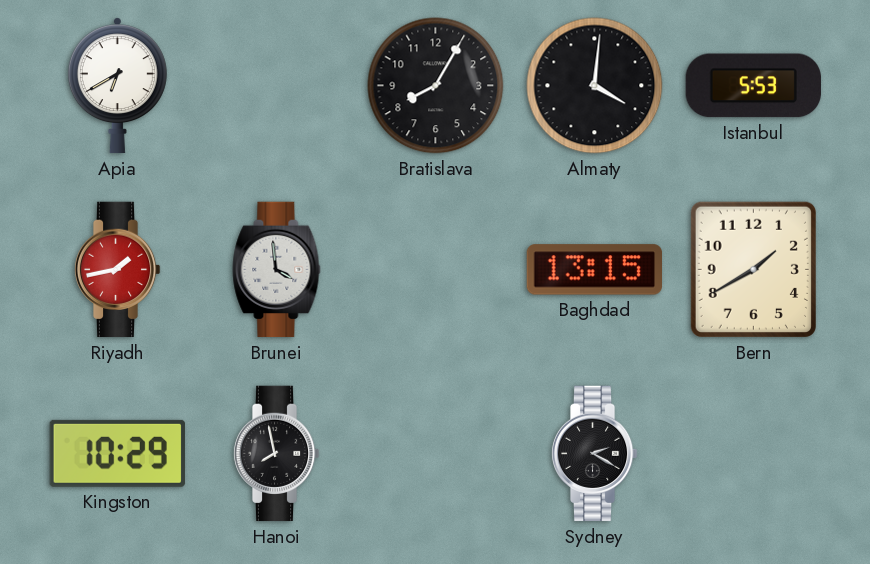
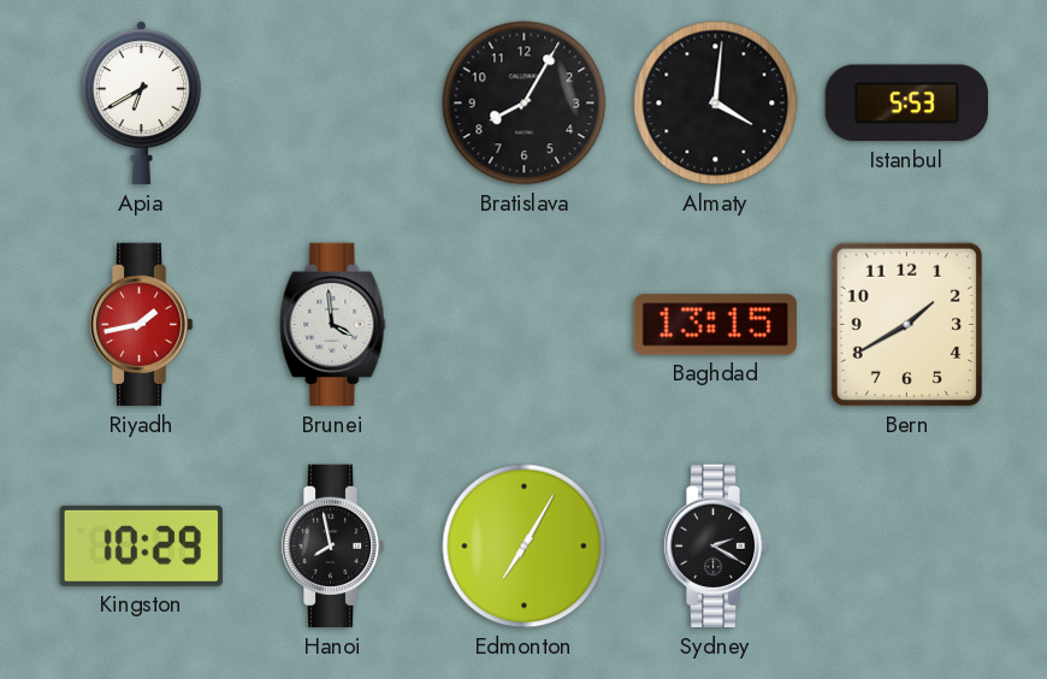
Edmonton: none -> 7:05
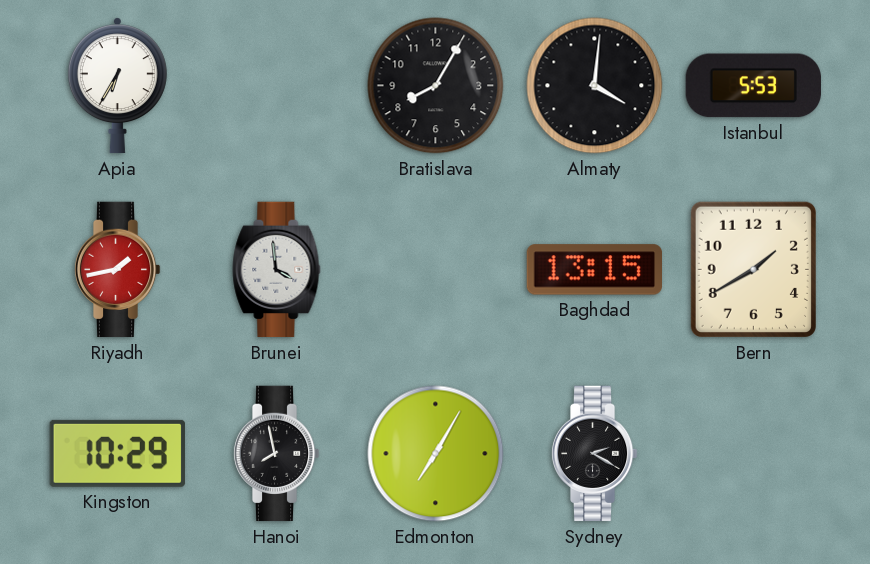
Apia: 6:40 -> 6:35
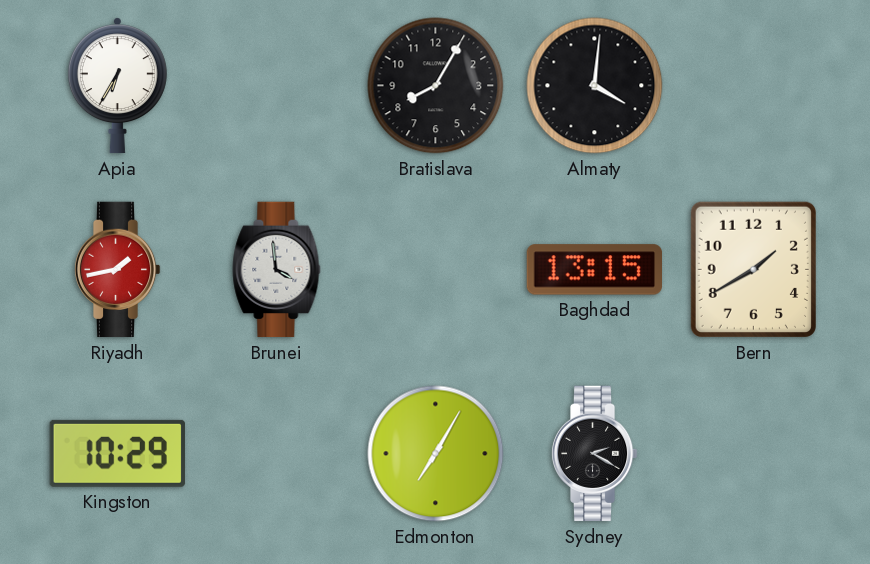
Istanbul: 5:53 -> none
Hanoi: 7:58 -> none
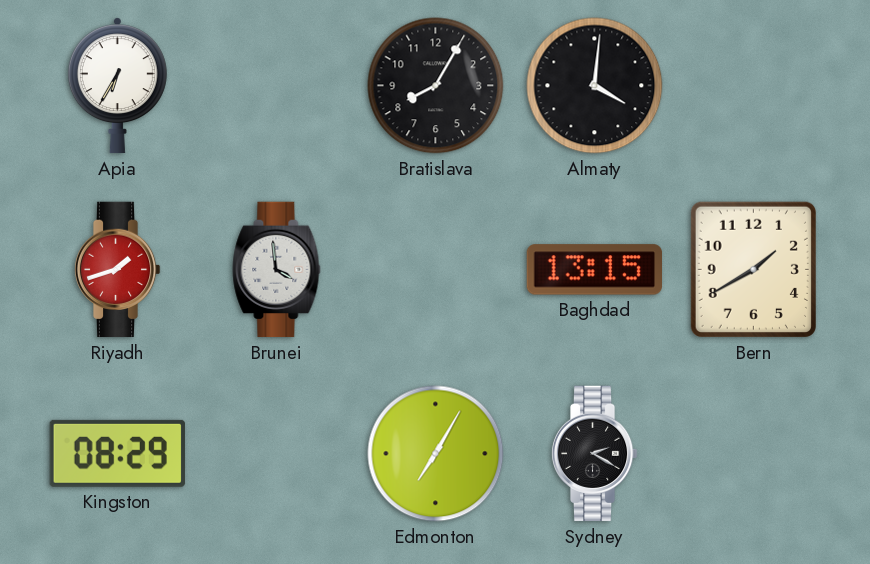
Riyadh: 1:43 -> 1:42
Kingston: 10:29 -> 08:29
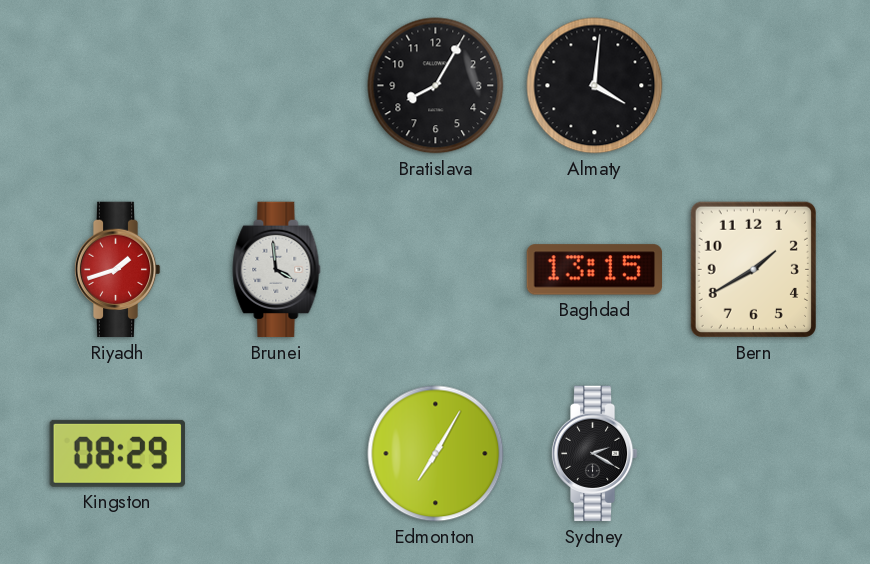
Apia: 6:35 -> none
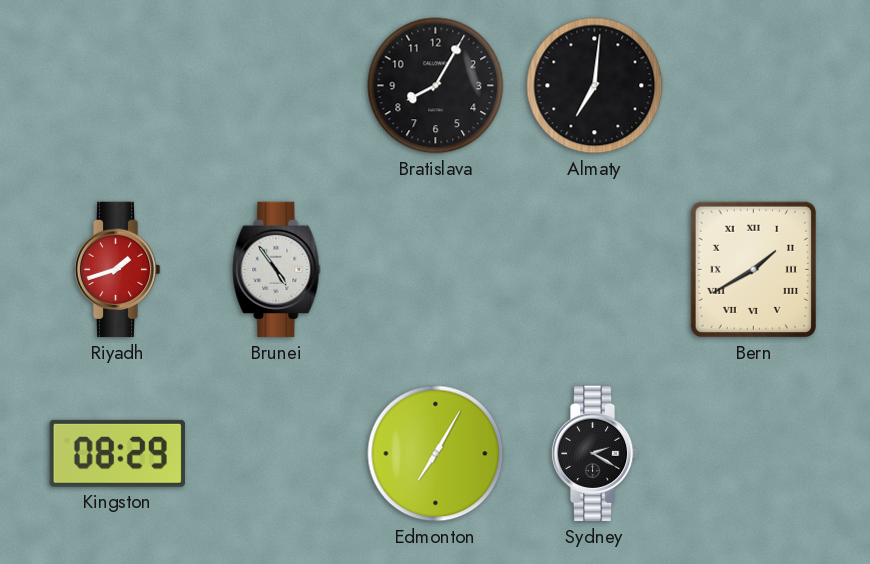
Almaty: 4:01 -> 7:01
Brunei: 3:59 -> 4:54
Baghdad: 13:15 -> none
Bern numerals: Arabic -> Roman
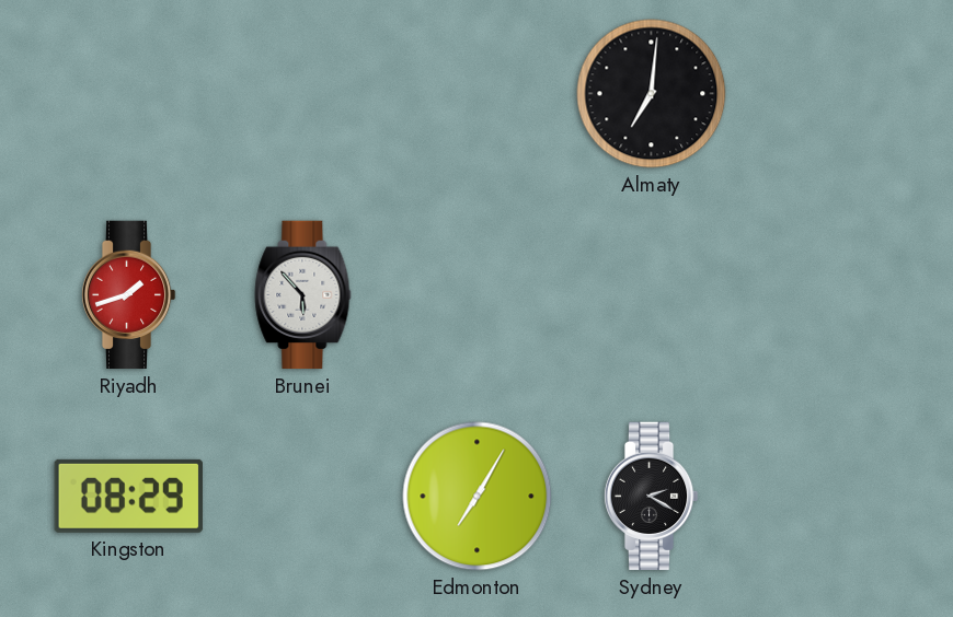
Bratislava: 8:05 -> none
Brunei: 4:54 -> 5:53
Bern: 1:40 -> none
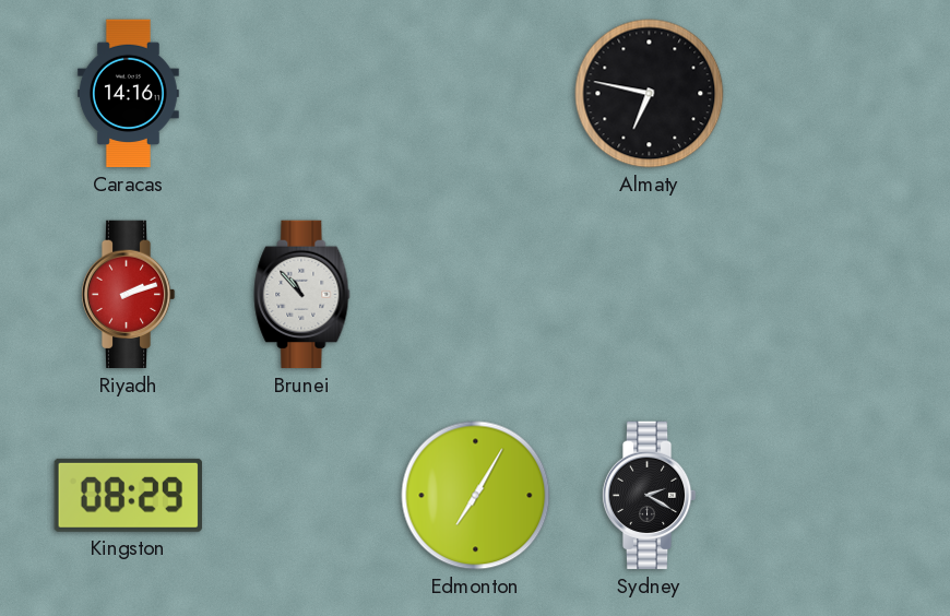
Caracas: none -> 14:16
Almaty: 7:01 -> 6:47
Riyadh: 1:42 -> 2:12
Brunei: 5:53 -> 10:53
